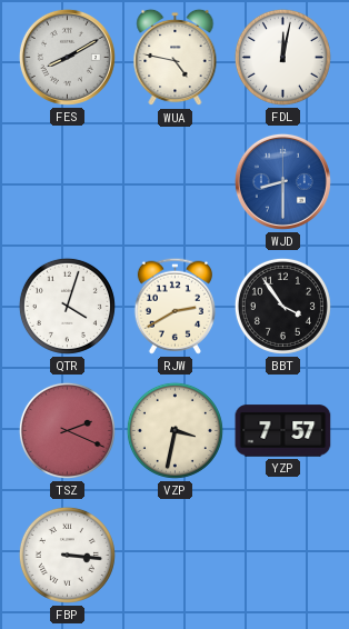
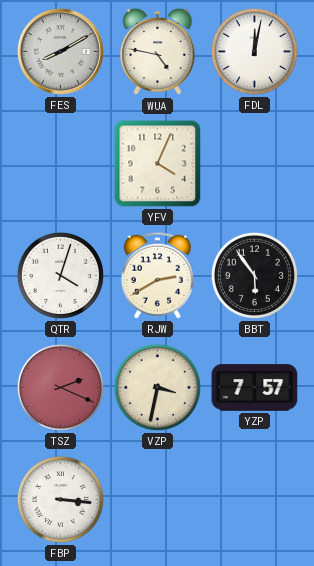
YFV: none -> 4:04
WJD: 8:30 -> none
BBT: 3:54 -> 5:54
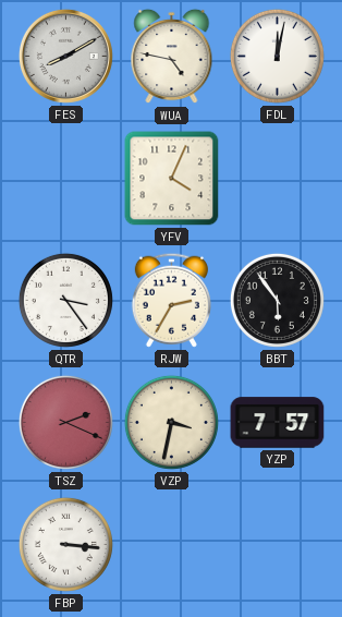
QTR: 4:03 -> 3:24
RJW: 2:40 -> 2:35
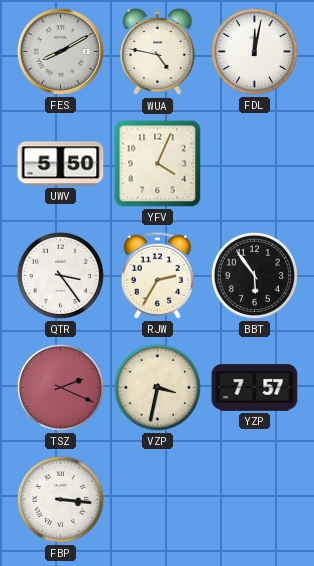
UWV: none -> 5:50
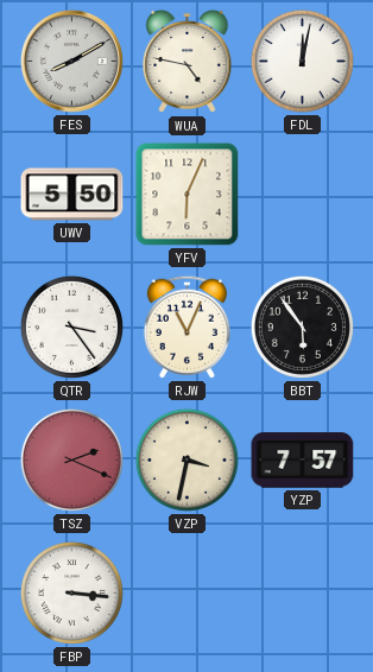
YFV: 4:04 -> 6:04
RJW: 2:35 -> 11:04
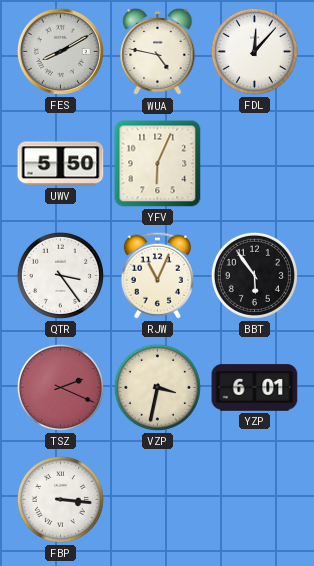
FDL: 12:02 -> 12:07
YZP: 7:57 -> 6:01
